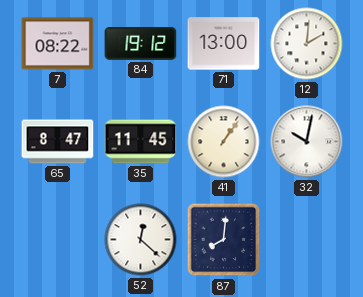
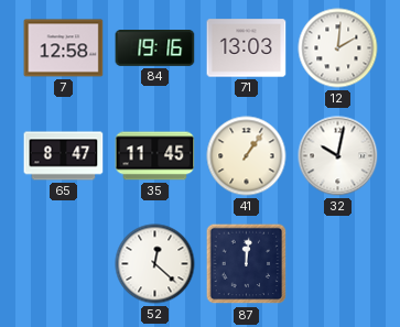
7: 08:22 -> 12:58
84: 19:12 -> 19:16
71: 13:00 -> 13:03
87: 8:01 -> 12:01
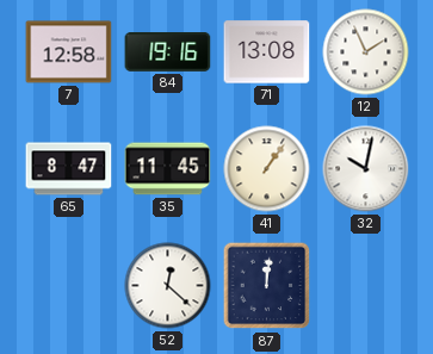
71: 13:03 -> 13:08
12: 2:01 -> 1:56
